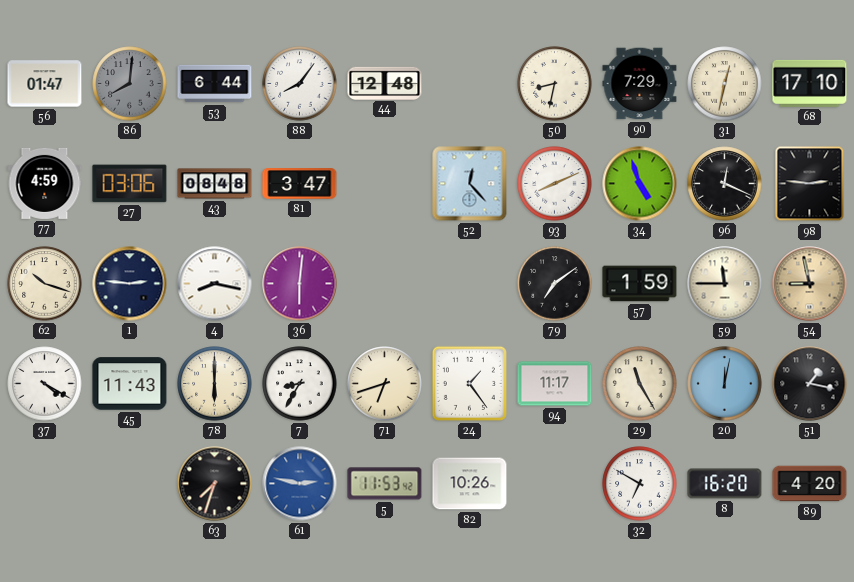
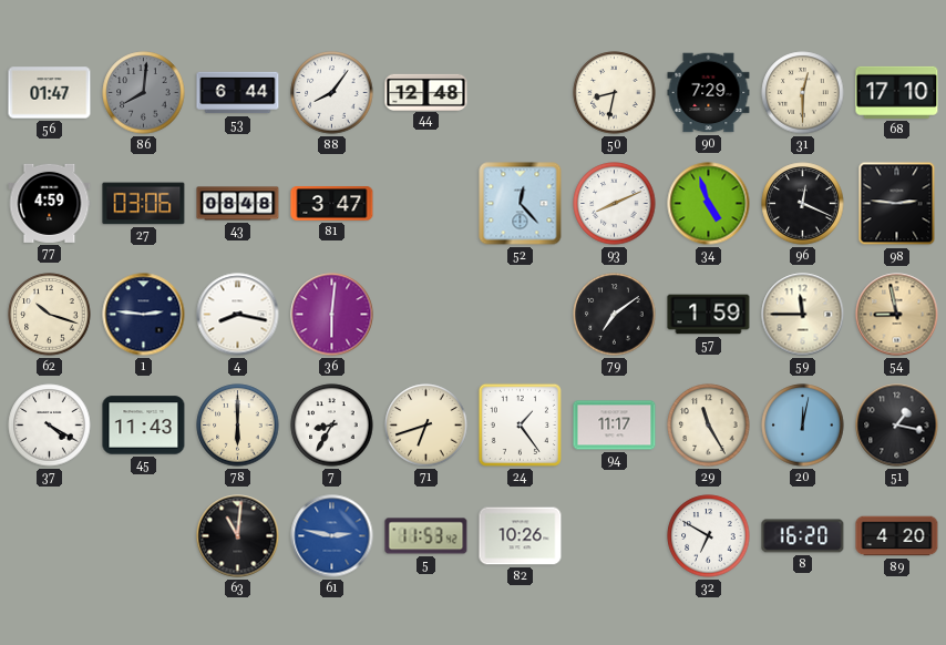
31: 12:32 -> 12:30
63: 7:33 -> 11:01
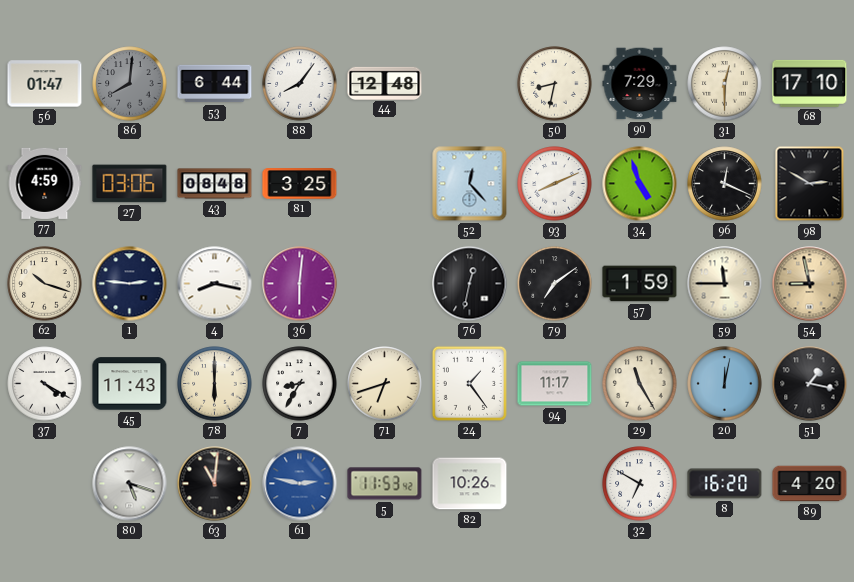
81: 3:47 -> 3:25
98: 2:46 -> 2:50
76: none -> 12:32
80: none -> 5:18
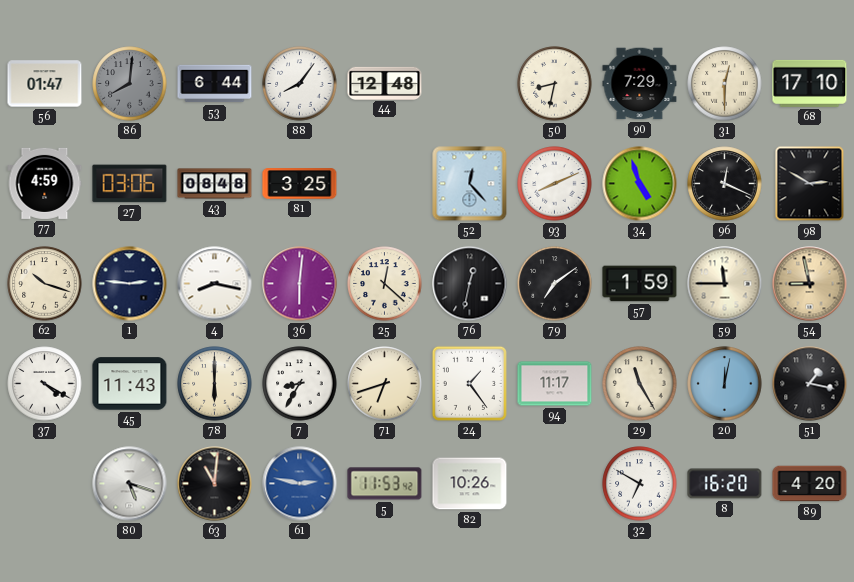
25: none -> 12:22
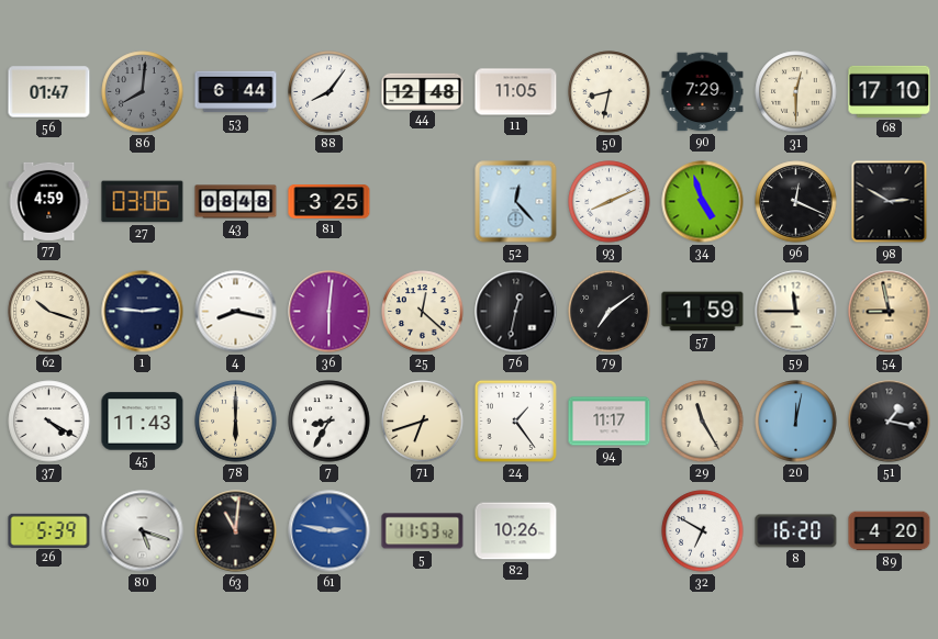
11: none -> 11:05
26: none -> 5:39
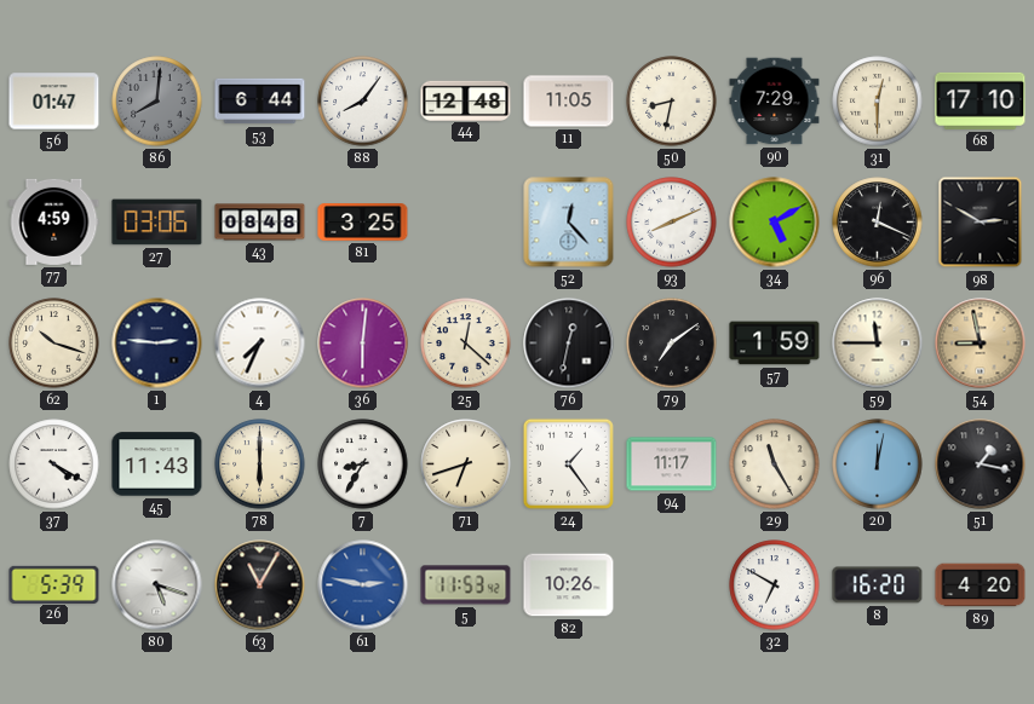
34: 4:57 -> 5:10
4: 8:17 -> 7:34
63: 11:01 -> 11:05
